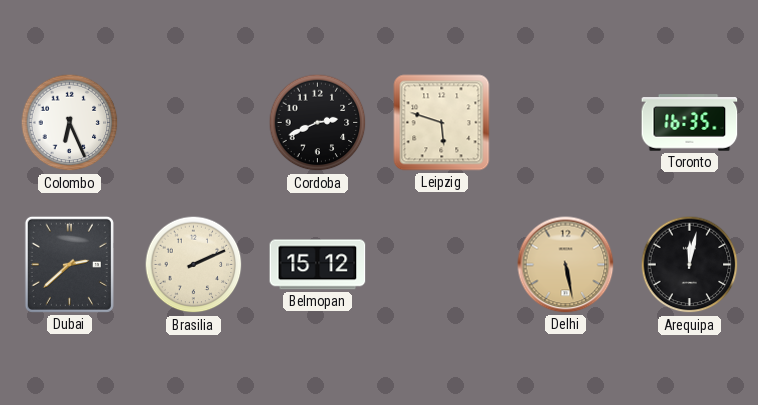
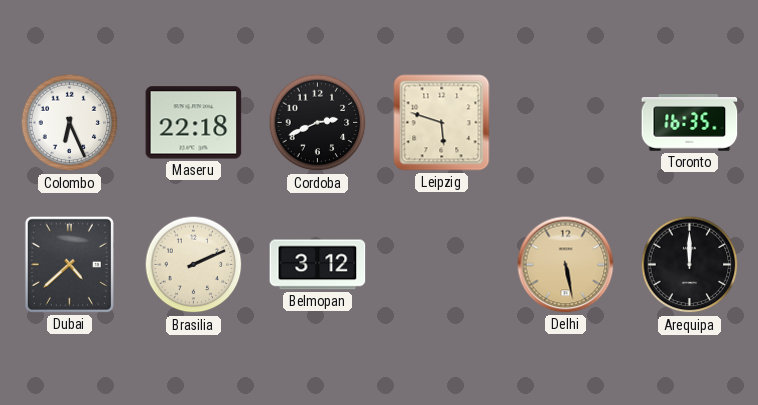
Maseru: none -> 22:18
Dubai: 2:38 -> 4:38
Belmopan: 15:12 -> 3:12
Arequipa: 12:02 -> 12:00
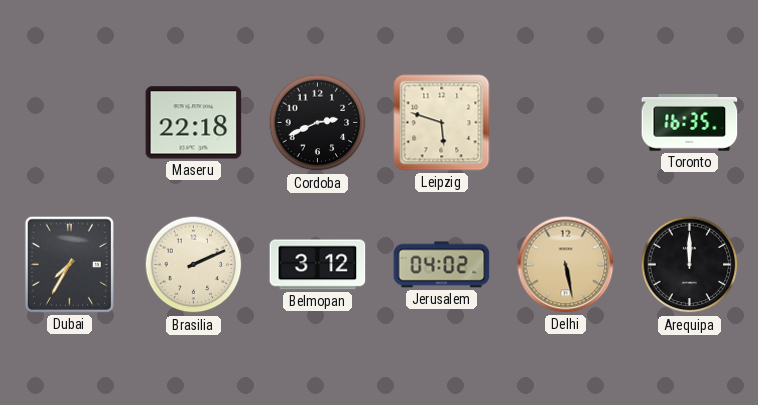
Colombo: 6:26 -> none
Dubai: 4:38 -> 7:35
Jerusalem: none -> 04:02
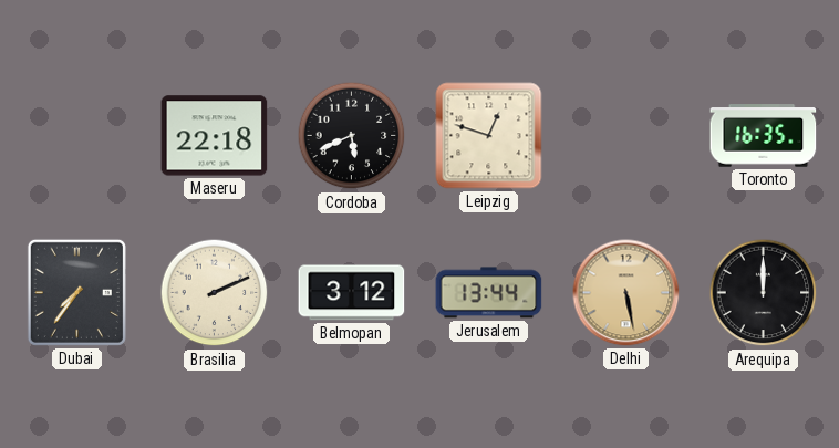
Cordoba: 2:41 -> 5:41
Leipzig: 5:48 -> 12:48
Dubai: 7:35 -> 7:36
Jerusalem: 04:02 -> 13:44
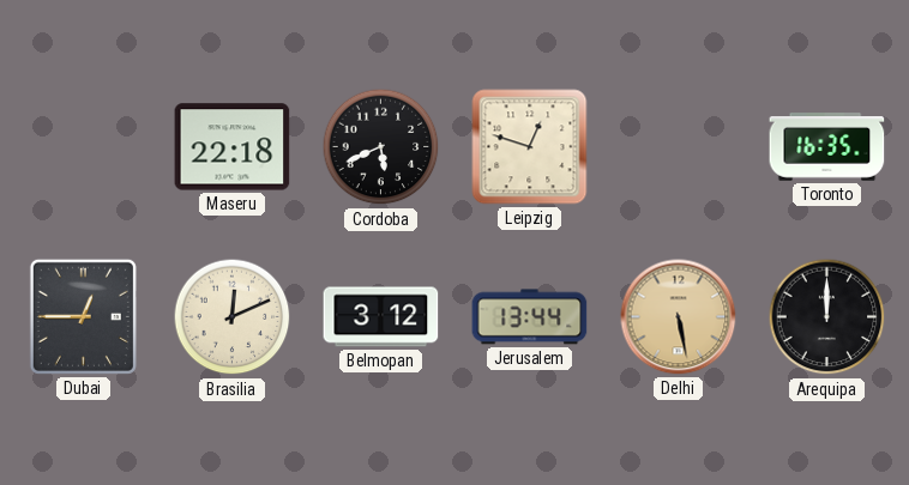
Dubai: 7:36 -> 12:45
Brasilia: 2:11 -> 12:11
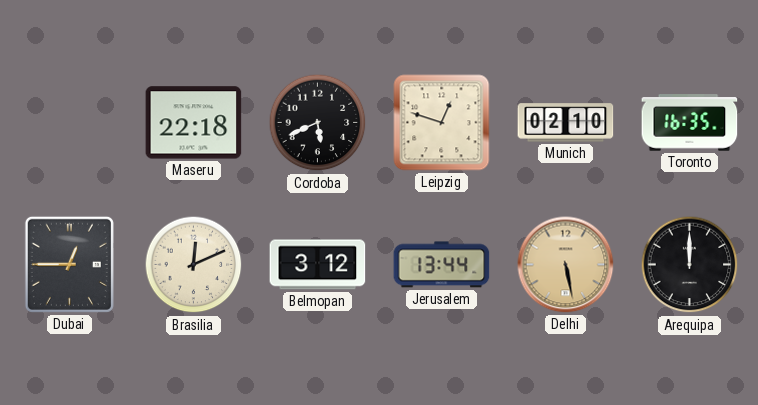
Munich: none -> 02:10
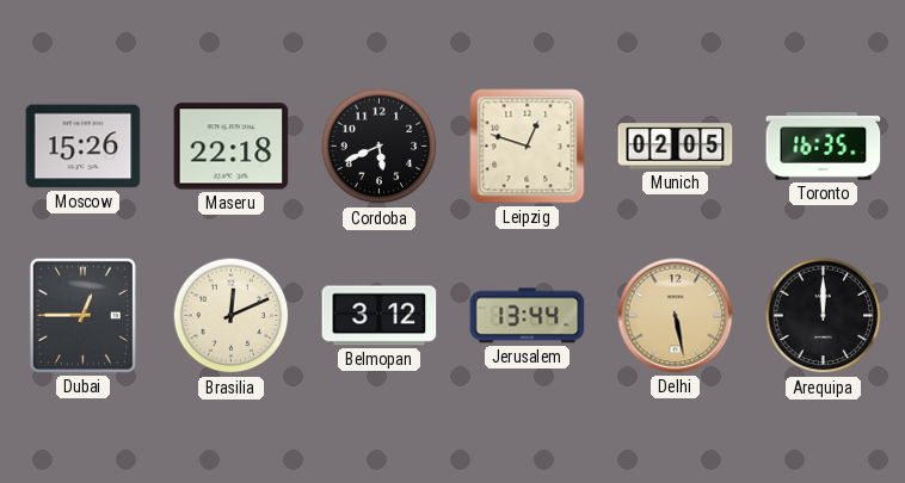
Moscow: none -> 15:26
Munich: 02:10 -> 02:05
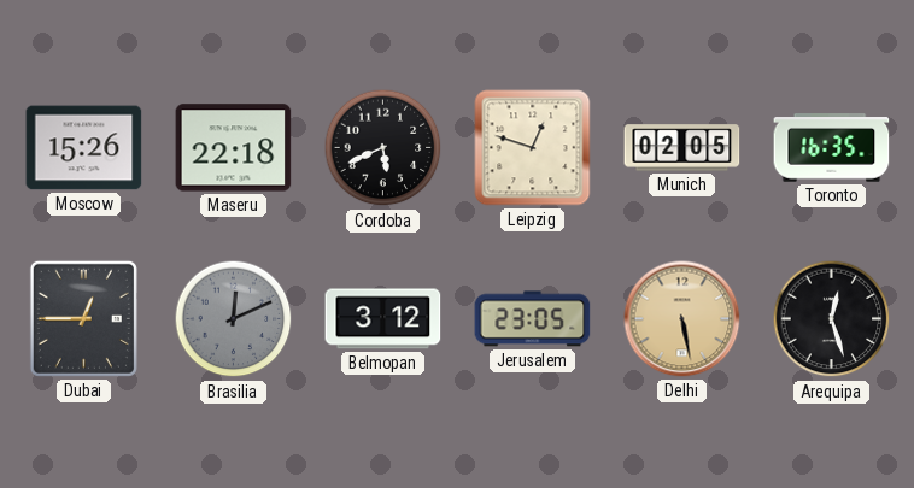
Brasilia dial: cream -> grey
Jerusalem: 13:44 -> 23:05
Arequipa: 12:00 -> 12:27
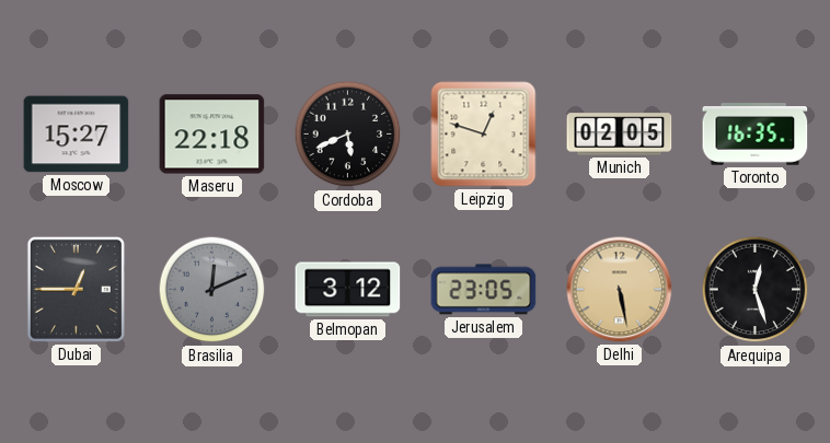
Moscow: 15:26 -> 15:27
